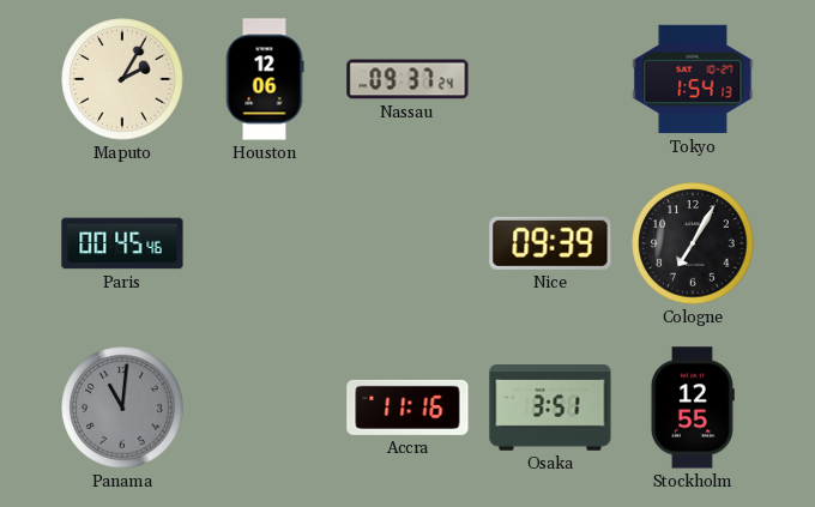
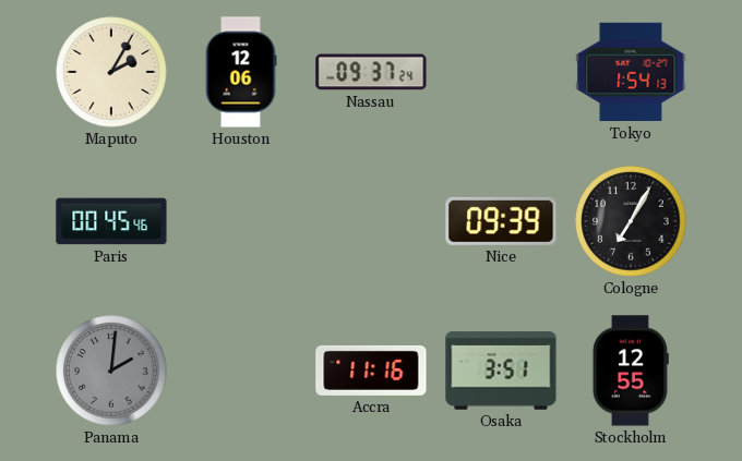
Panama: 11:01 -> 2:01
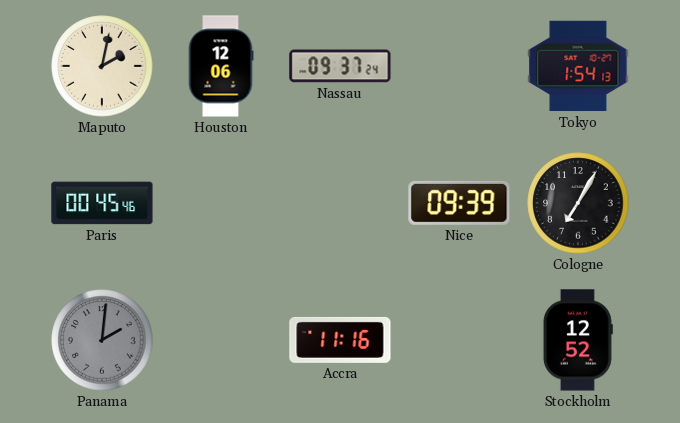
Maputo: 2:05 -> 2:02
Osaka: 3:51 -> none
Stockholm: 12:55 -> 12:52
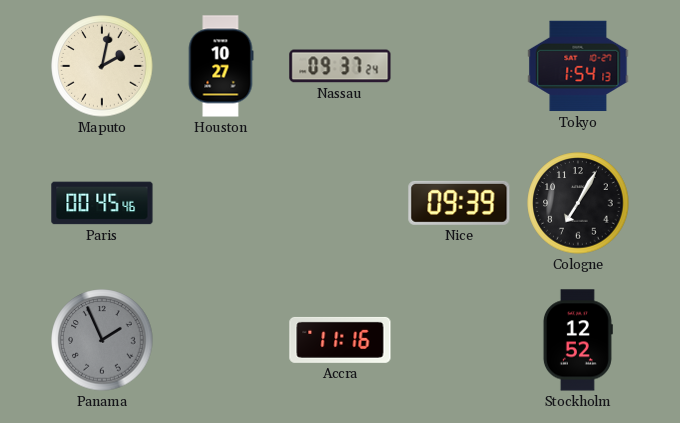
Houston: 12:06 -> 10:27
Panama: 2:01 -> 1:56
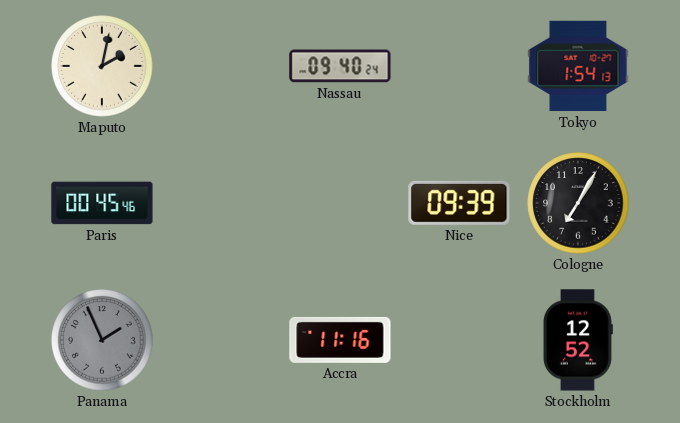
Houston: 10:27 -> none
Nassau: 09:37 -> 09:40
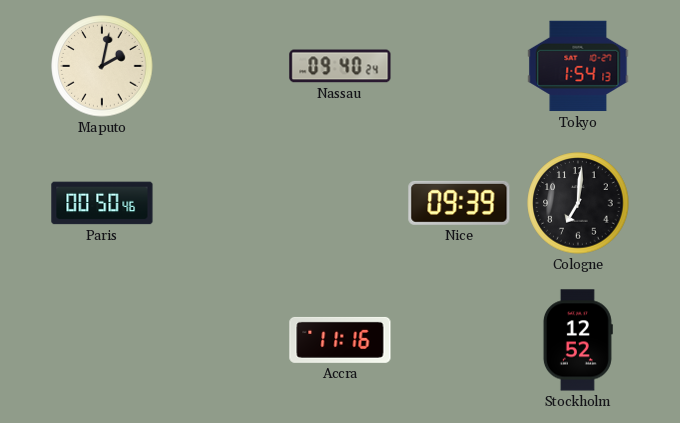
Paris: 00:45 -> 00:50
Cologne: 7:05 -> 7:01
Panama: 1:56 -> none
